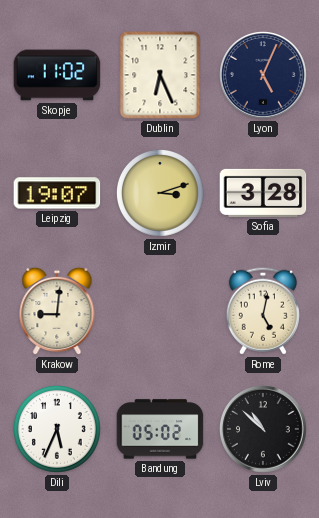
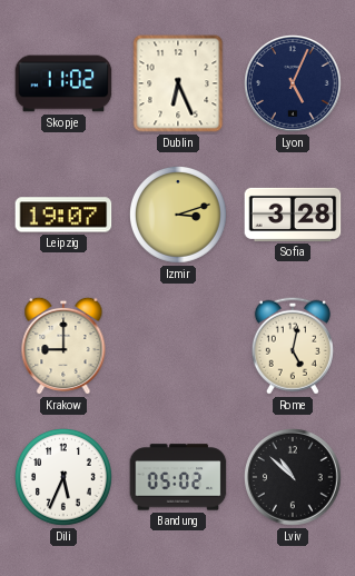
Krakow: 9:01 -> 9:00
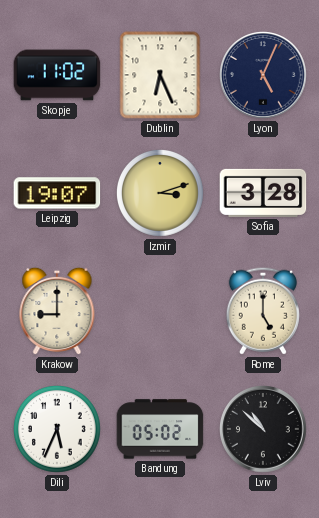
Rome: 5:02 -> 5:00
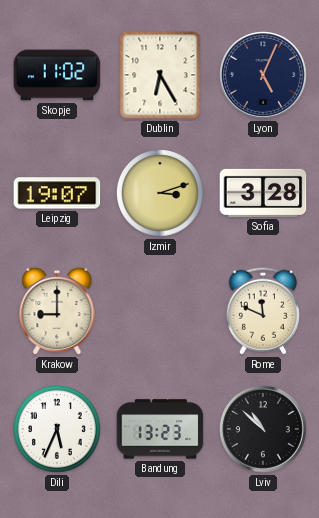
Dublin: 6:26 -> 6:25
Rome: 5:00 -> 11:49
Bandung: 05:02 -> 13:23
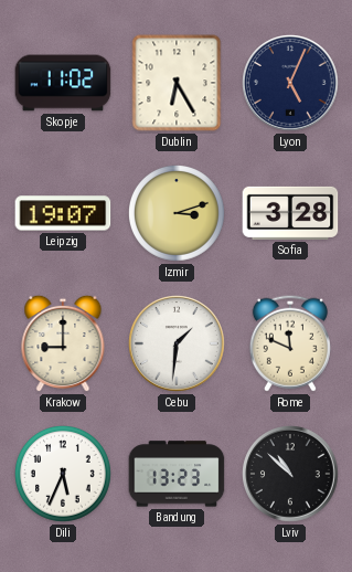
Cebu: none -> 1:31
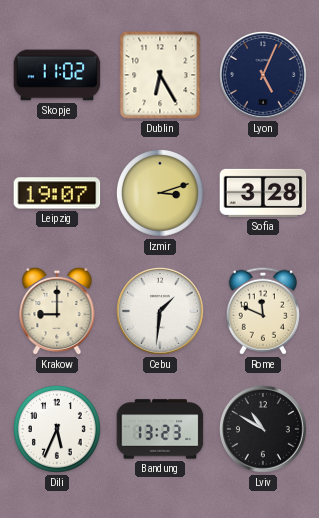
Lviv: 10:52 -> 10:50
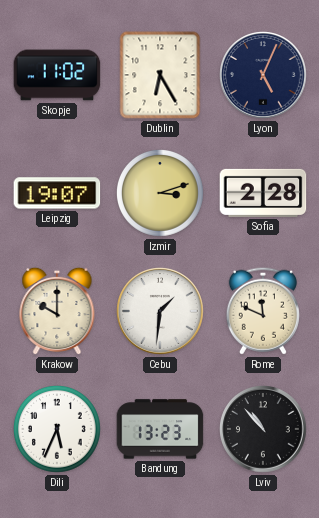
Sofia: 3:28 -> 2:28
Krakow: 9:00 -> 10:00
Lviv: 10:50 -> 10:53
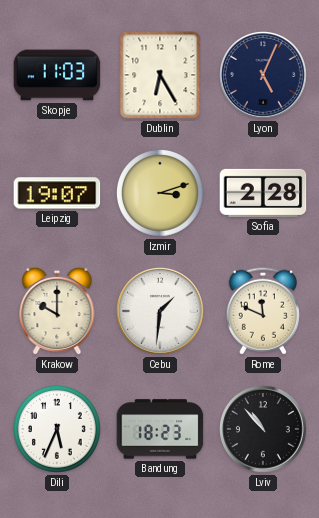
Skopje: 11:02 -> 11:03
Bandung: 13:23 -> 18:23
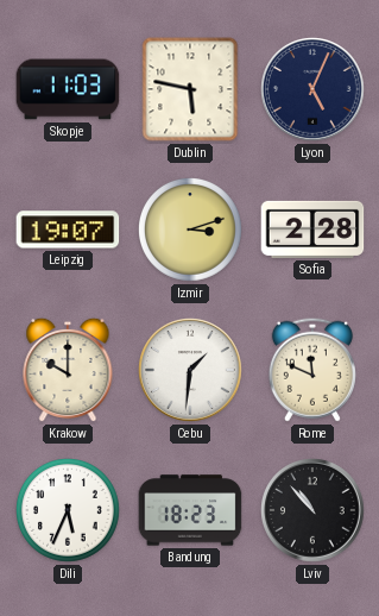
Dublin: 6:25 -> 5:47
